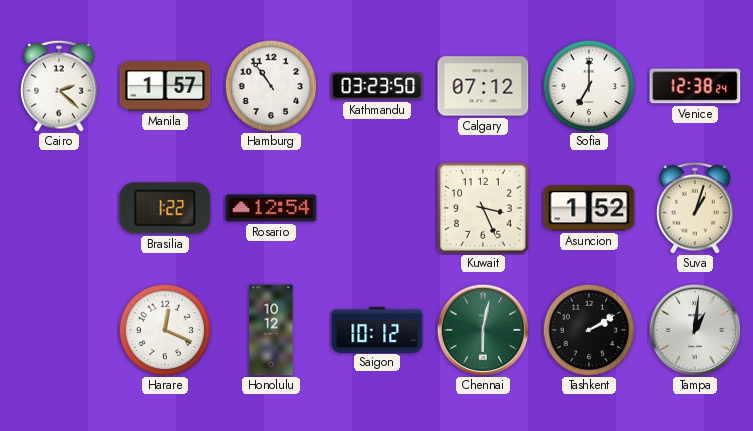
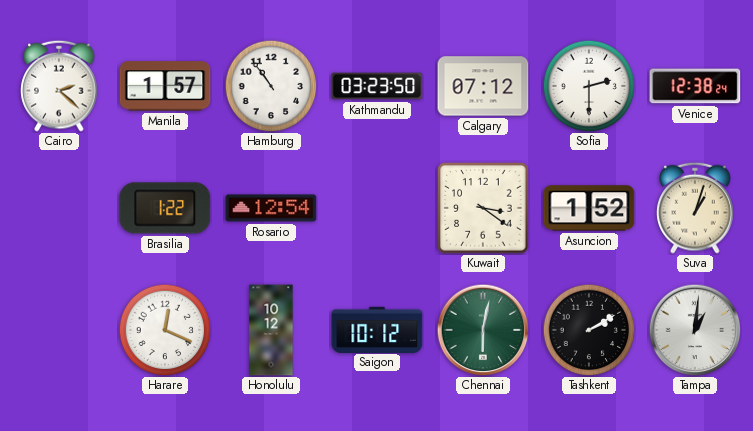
Sofia: 7:00 -> 2:30
Kuwait: 3:26 -> 3:21
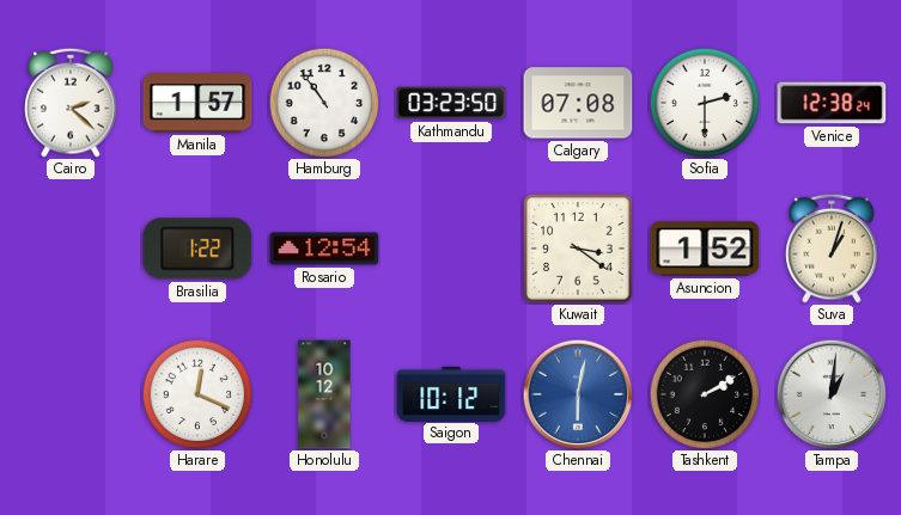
Calgary: 07:12 -> 07:08
Chennai dial: green -> blue
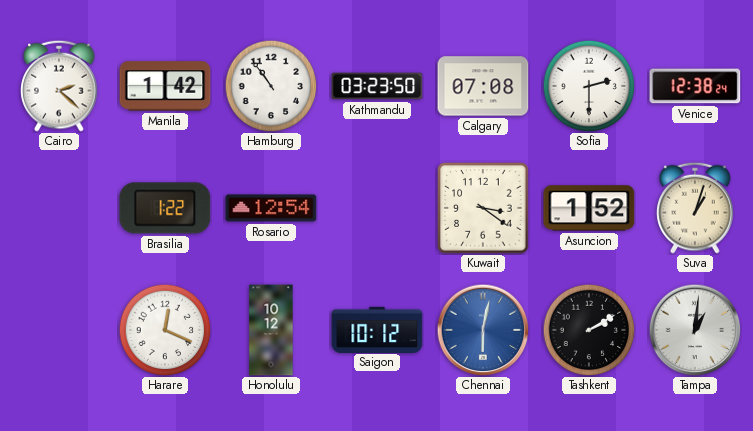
Manila: 1:57 -> 1:42
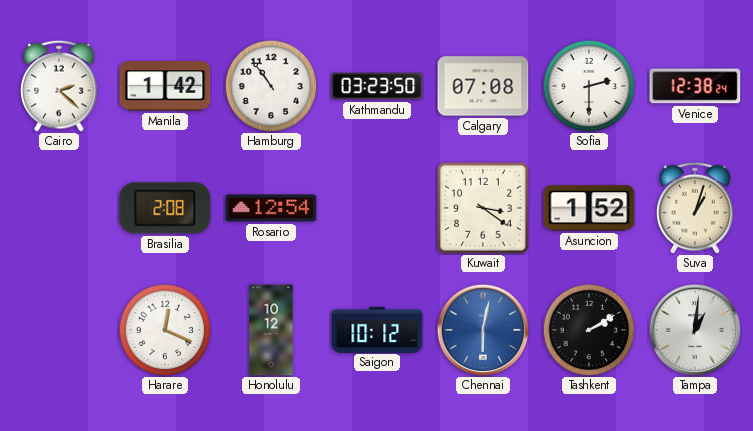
Brasilia: 1:22 -> 2:08
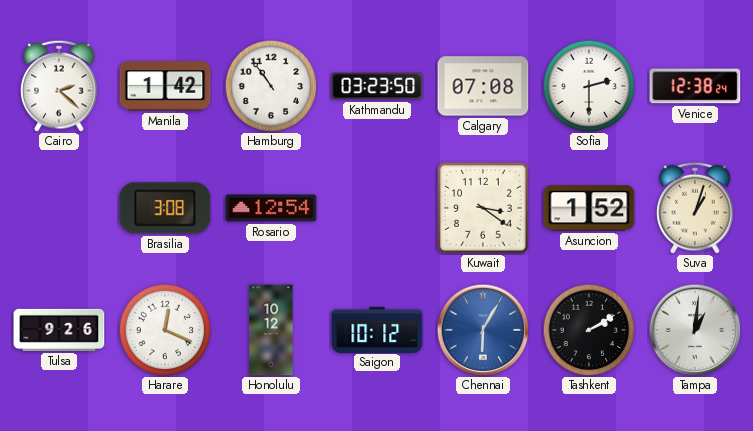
Brasilia: 2:08 -> 3:08
Tulsa: none -> 9:26
Chennai: 6:02 -> 6:05
